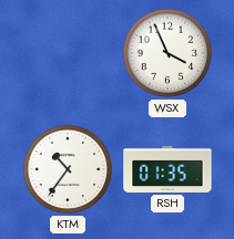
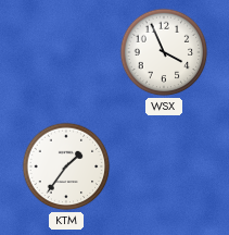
KTM: 10:36 -> 1:36
RSH: 01:35 -> none
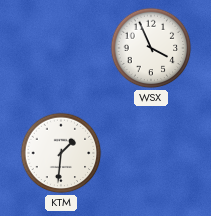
KTM: 1:36 -> 1:31
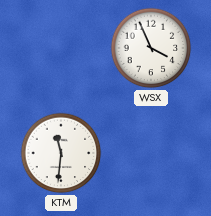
KTM: 1:31 -> 11:31
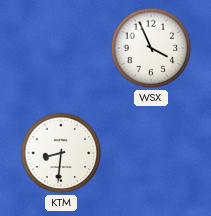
KTM: 11:31 -> 8:31
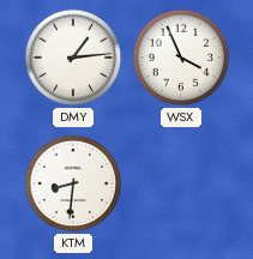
DMY: none -> 1:14
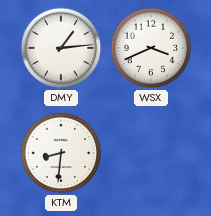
WSX: 3:56 -> 3:41
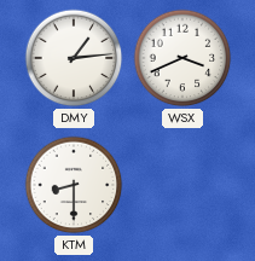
KTM: 8:31 -> 8:30
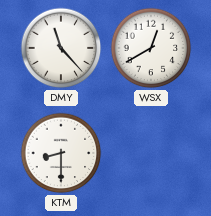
DMY: 1:14 -> 11:23
WSX: 3:41 -> 12:40
